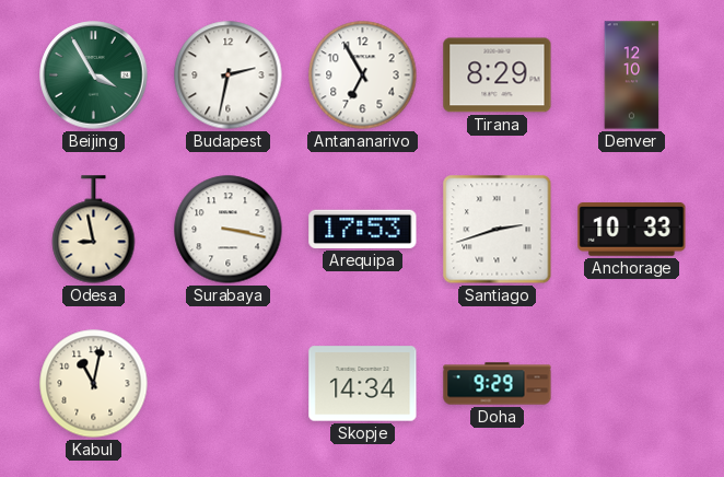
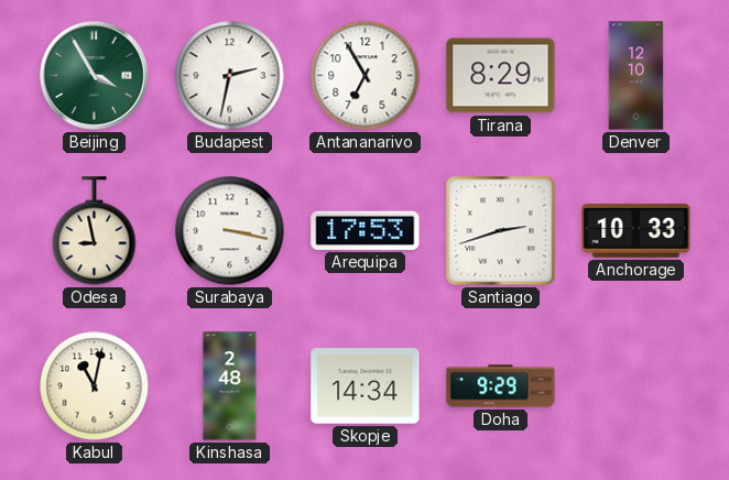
Kinshasa: none -> 2:48
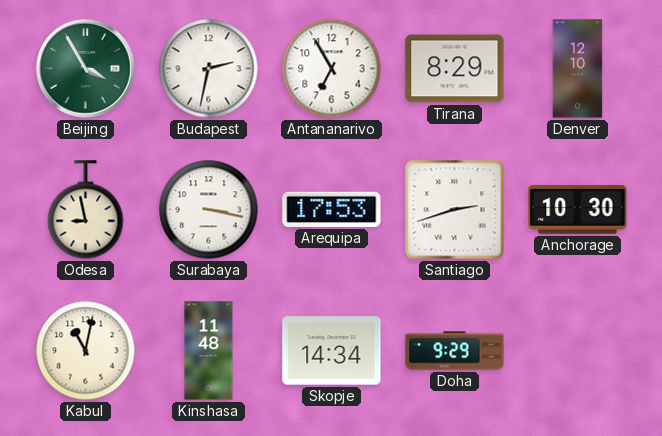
Anchorage: 10:33 -> 10:30
Kinshasa: 2:48 -> 11:48
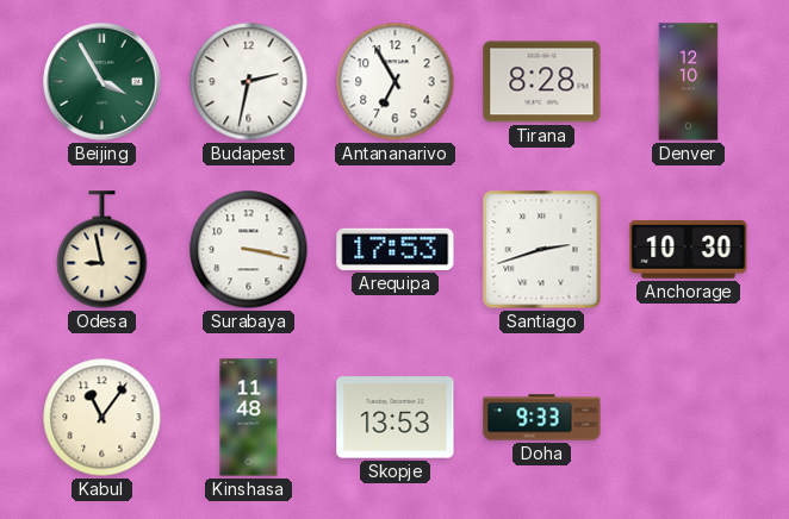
Tirana: 8:29 -> 8:28
Kabul: 11:02 -> 11:06
Skopje: 14:34 -> 13:53
Doha: 9:29 -> 9:33
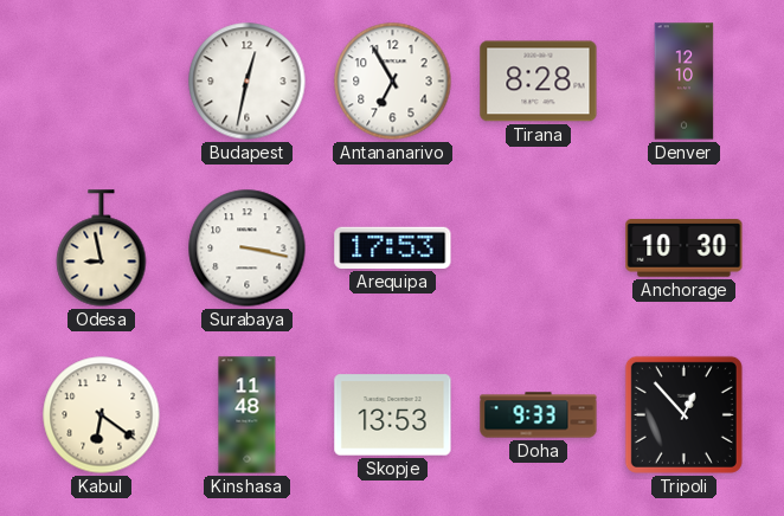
Beijing: 3:55 -> none
Budapest: 2:32 -> 12:32
Santiago: 2:42 -> none
Kabul: 11:06 -> 6:21
Tripoli: none -> 12:53
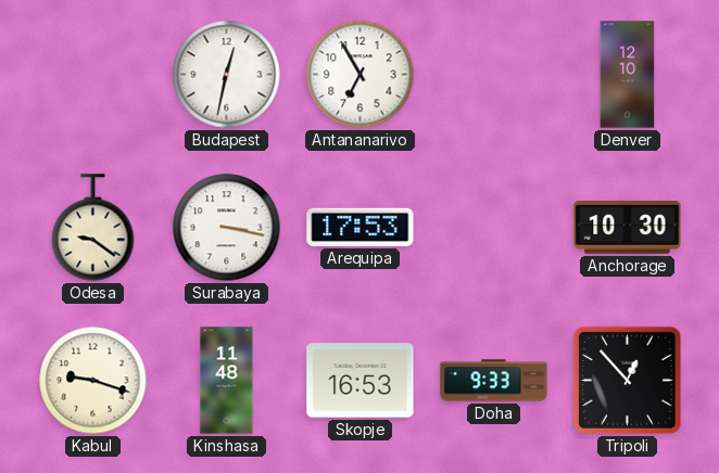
Tirana: 8:28 -> none
Odesa: 8:58 -> 9:21
Kabul: 6:21 -> 9:18
Skopje: 13:53 -> 16:53
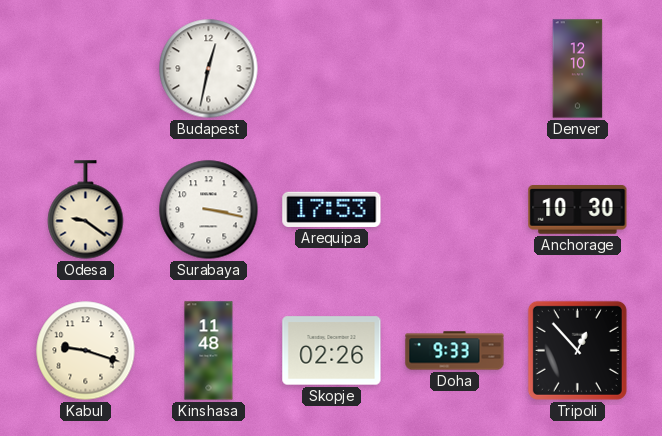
Antananarivo: 6:55 -> none
Skopje: 16:53 -> 02:26
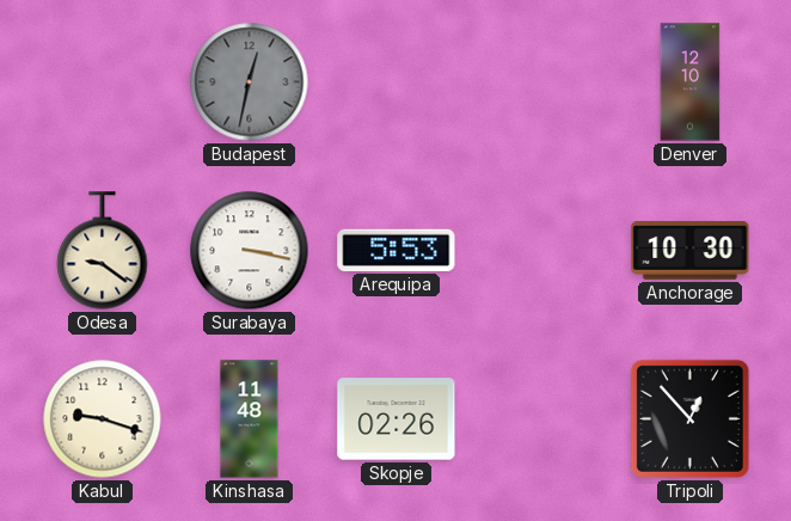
Budapest dial: white -> grey
Arequipa: 17:53 -> 5:53
Doha: 9:33 -> none
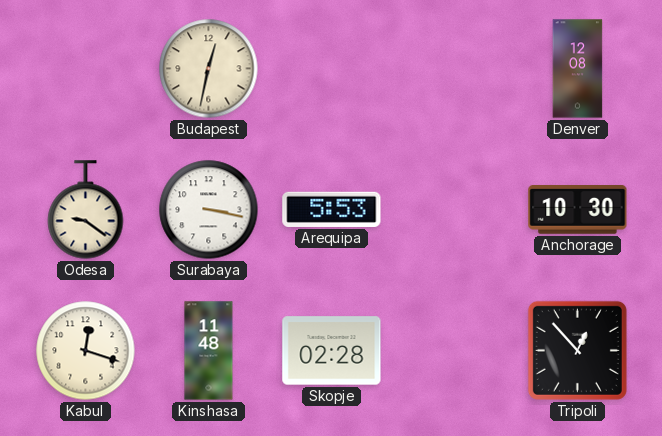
Budapest dial: grey -> cream
Denver: 12:10 -> 12:08
Kabul: 9:18 -> 12:18
Skopje: 02:26 -> 02:28
